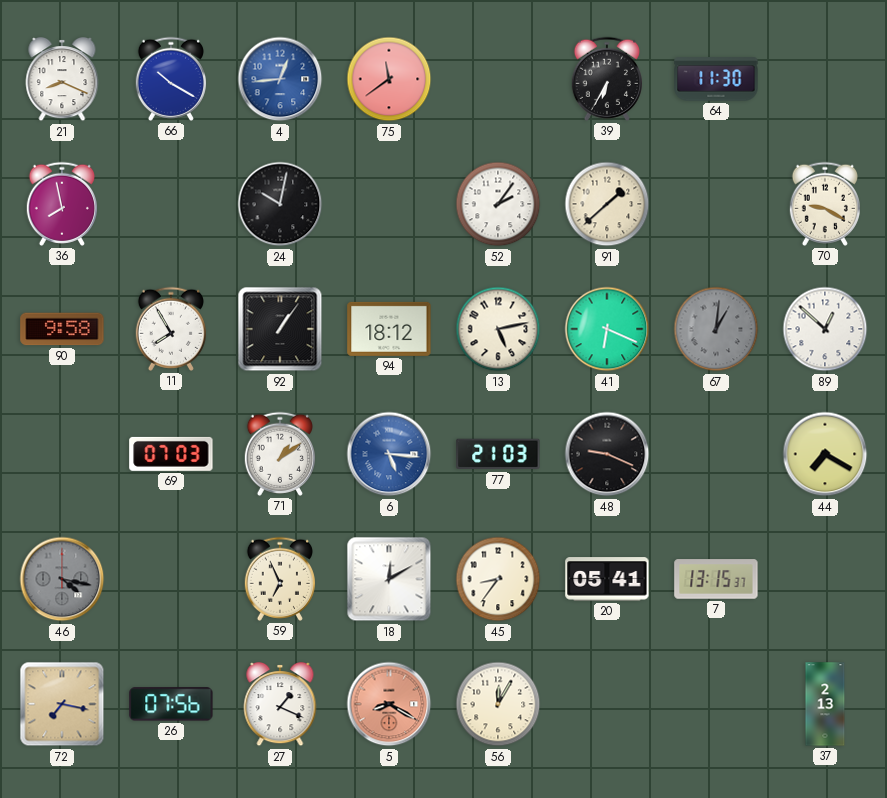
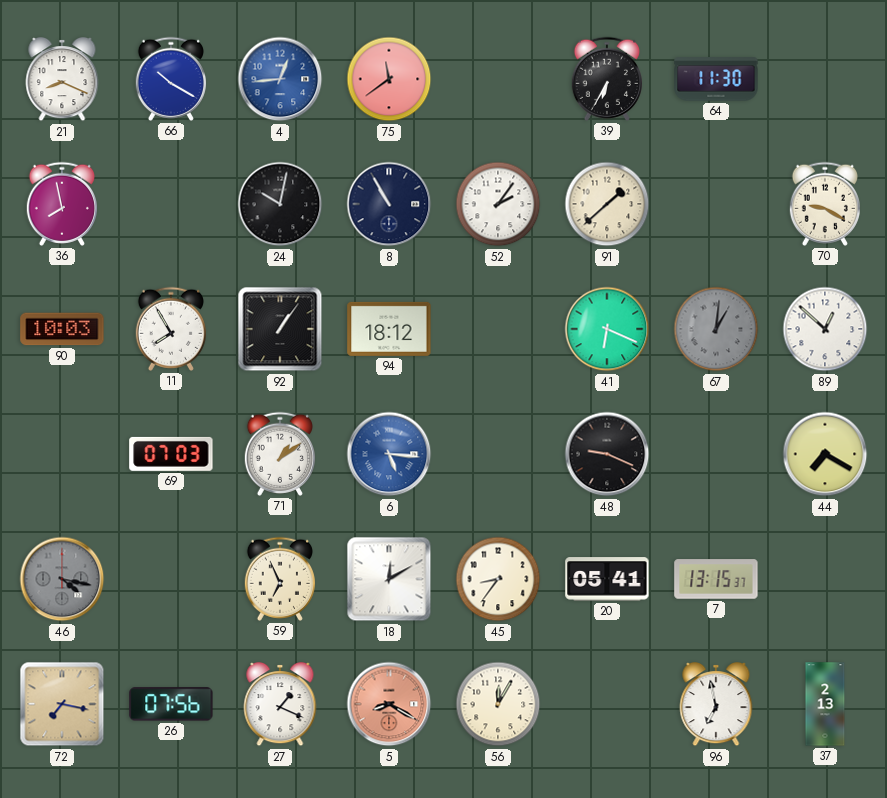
8: none -> 10:55
90: 9:58 -> 10:03
13: 5:13 -> none
77: 21:03 -> none
96: none -> 6:58
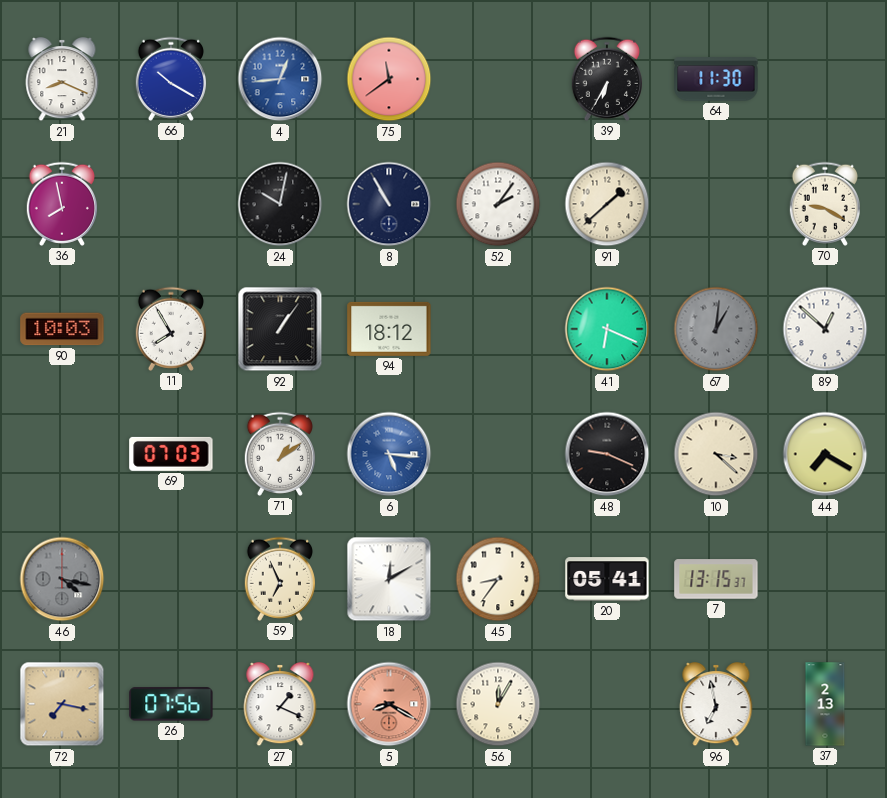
10: none -> 3:22
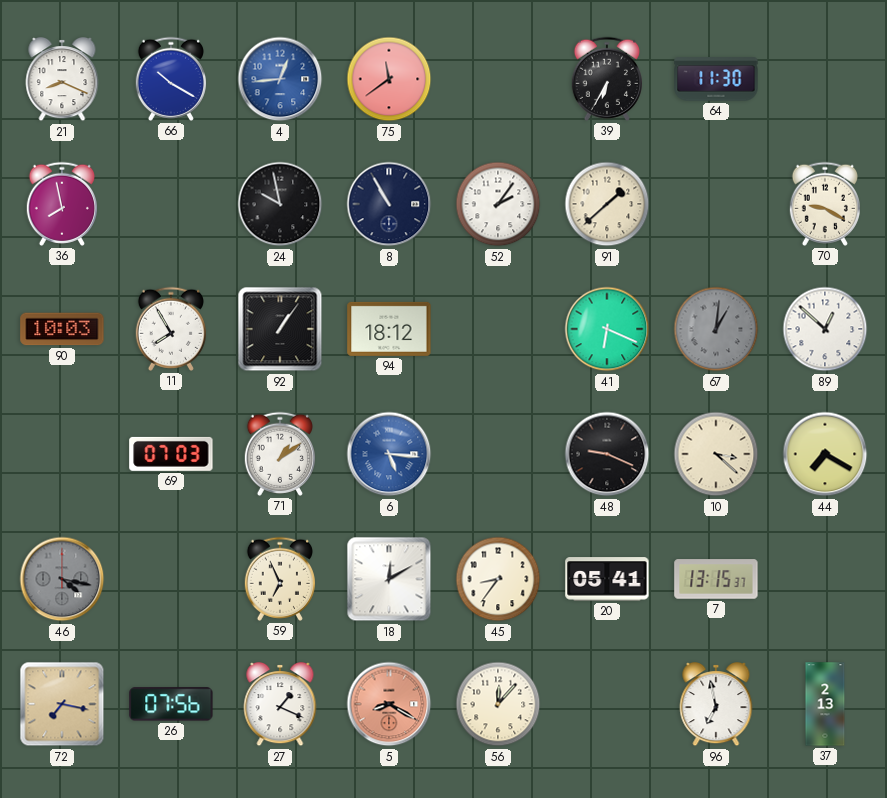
24: 10:02 -> 9:58
56: 12:05 -> 12:07
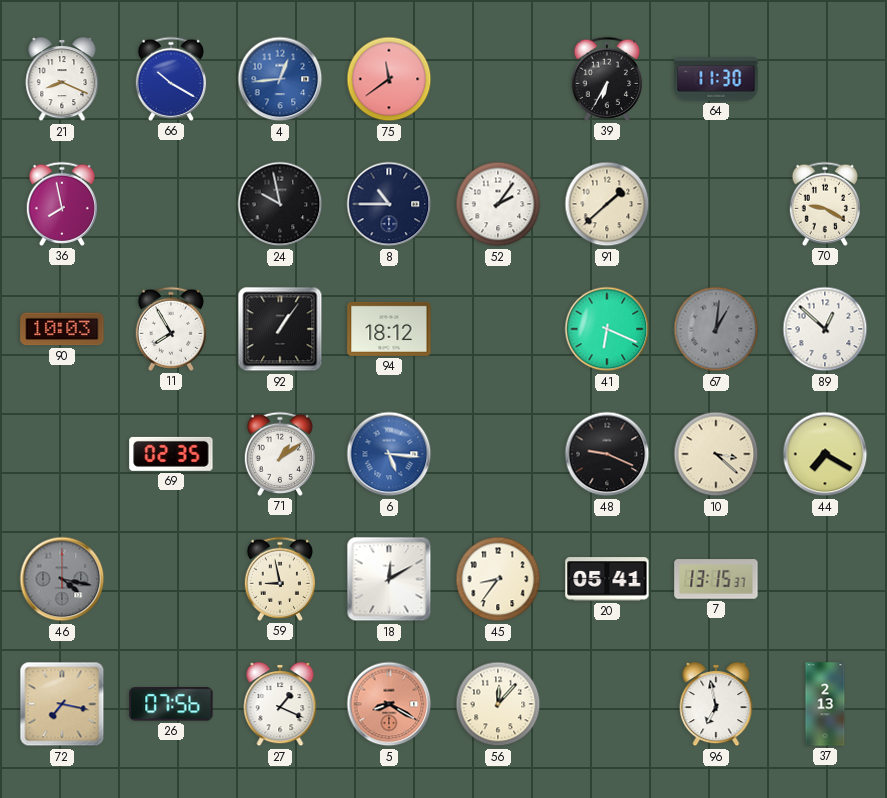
8: 10:55 -> 10:45
69: 07:03 -> 02:35
59: 6:56 -> 8:58
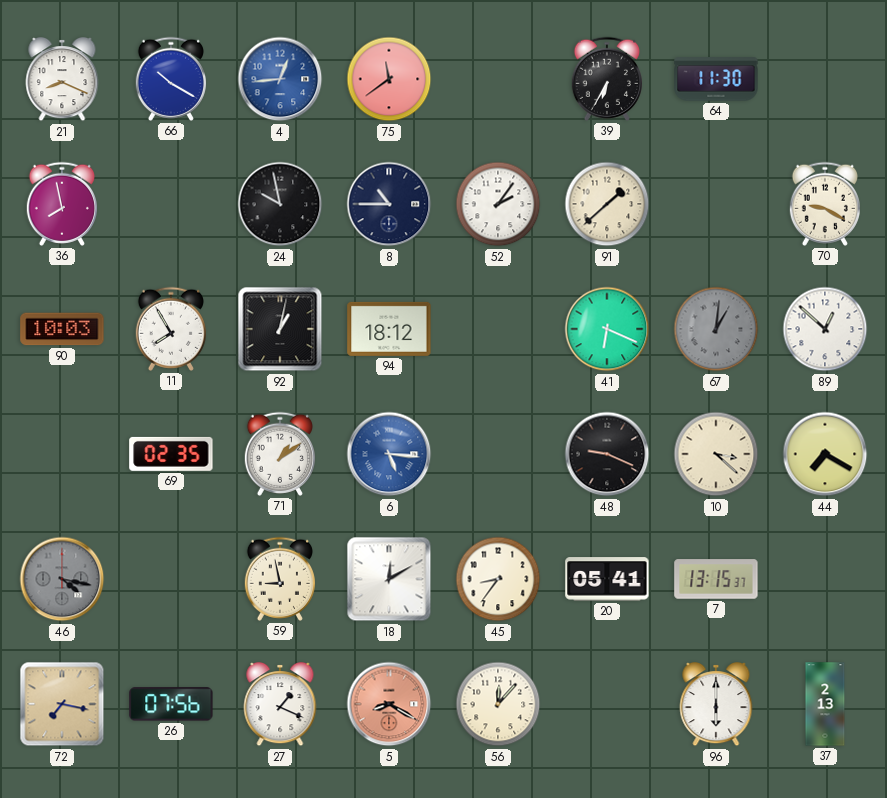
92: 1:06 -> 1:02
96: 6:58 -> 6:00
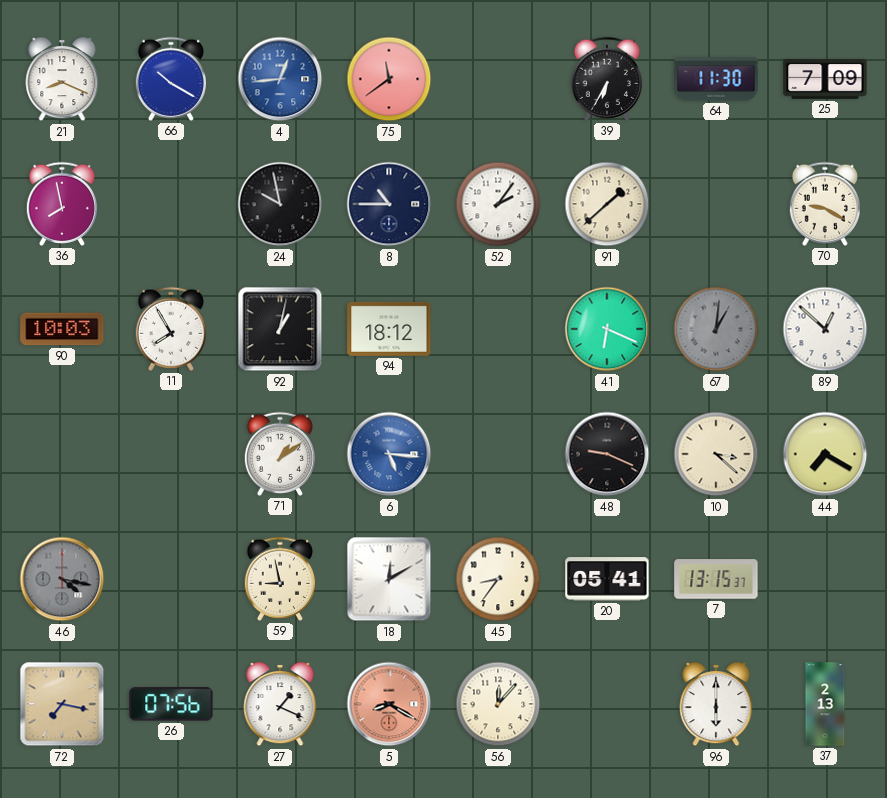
25: none -> 7:09
69: 02:35 -> none
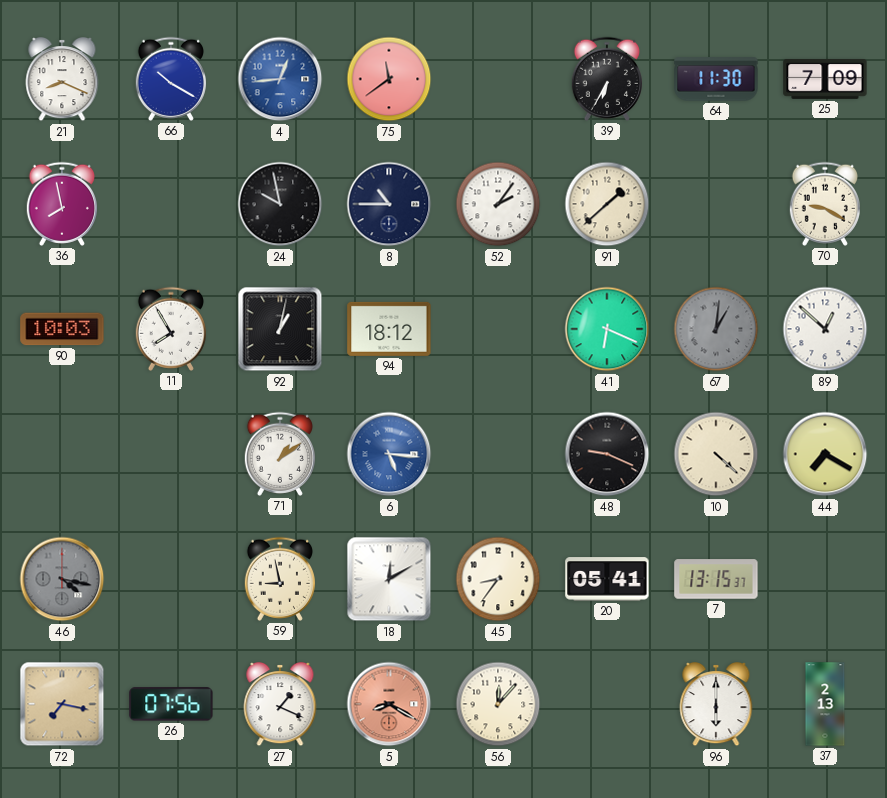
10: 3:22 -> 4:22
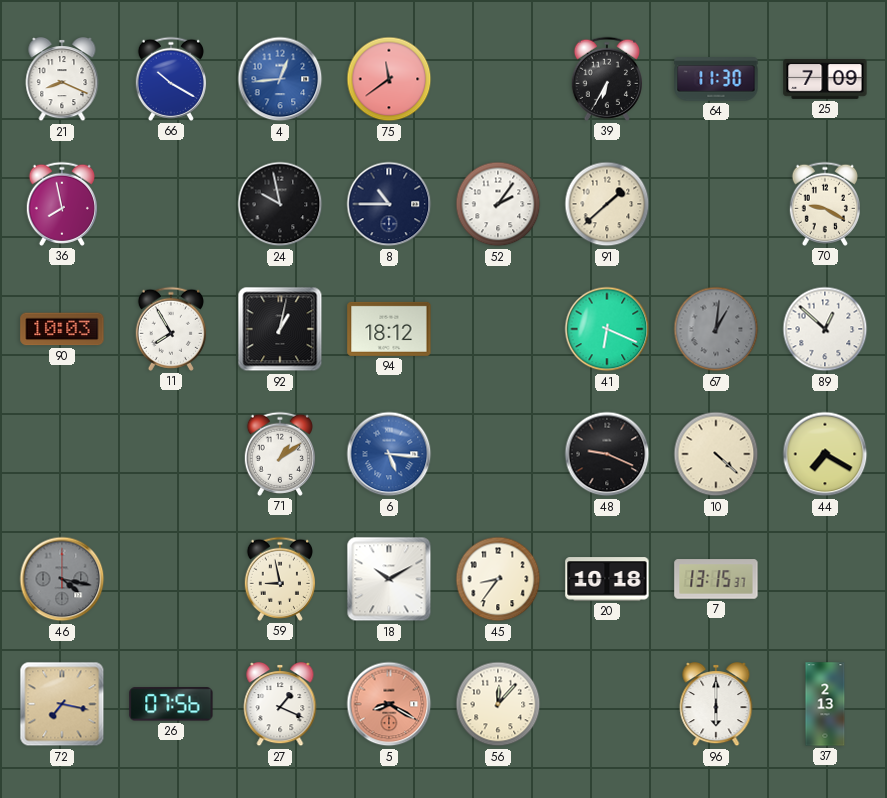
18: 12:10 -> 10:10
20: 05:41 -> 10:18
